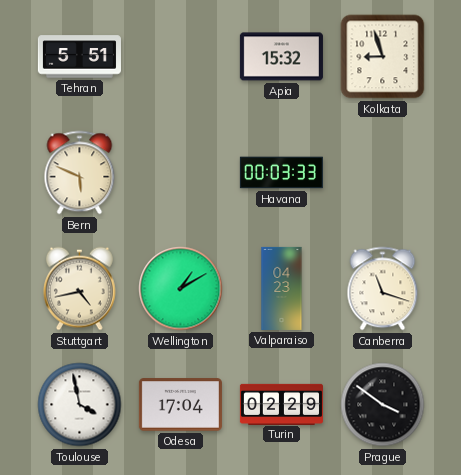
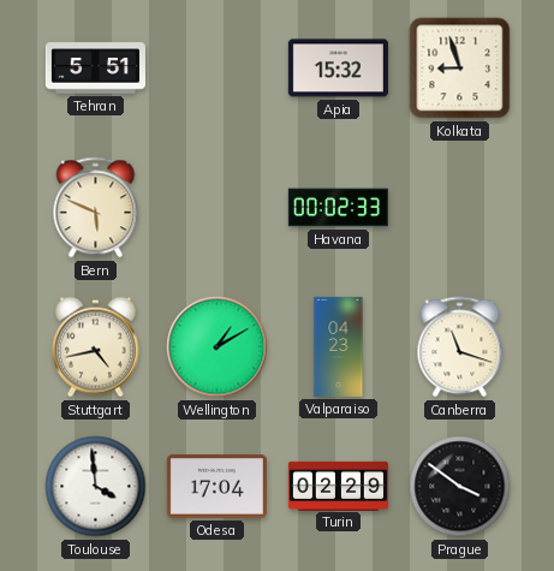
Havana: 00:03 -> 00:02
Toulouse: 3:58 -> 3:59
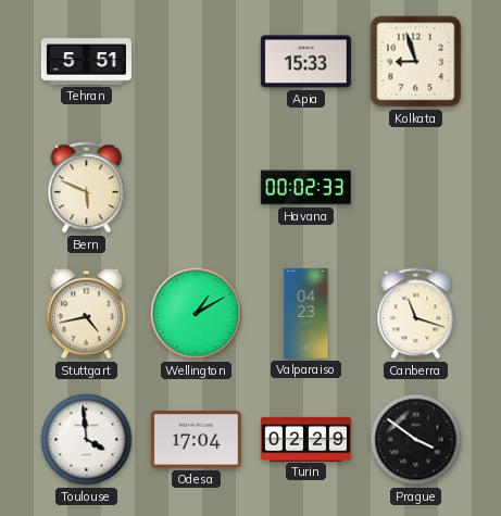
Apia: 15:32 -> 15:33
